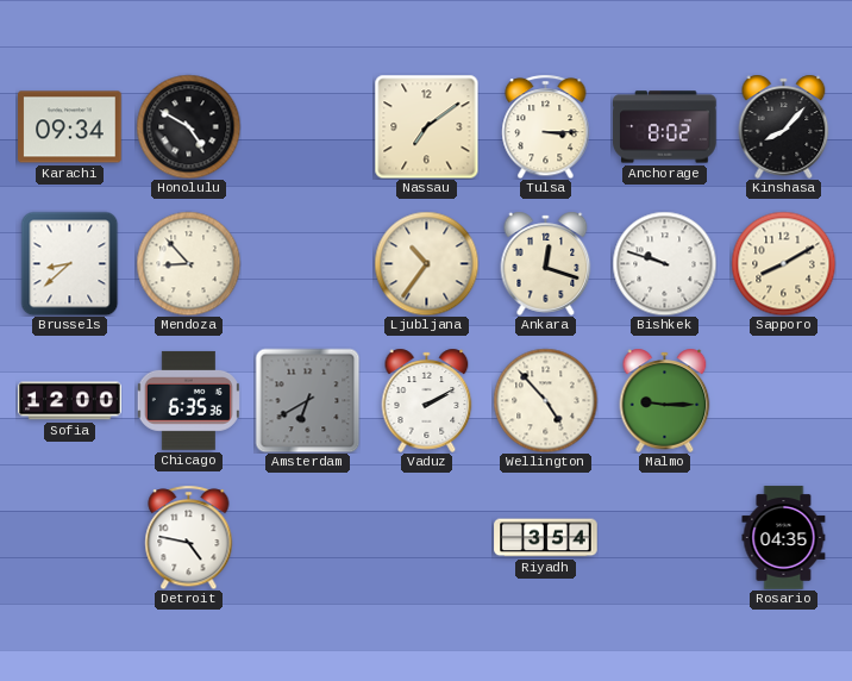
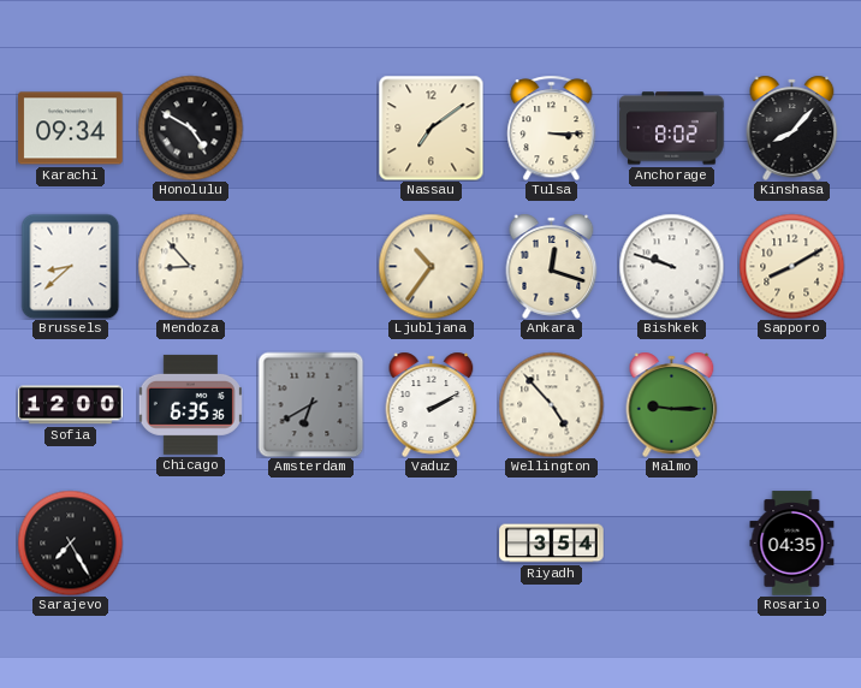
Sarajevo: none -> 7:25
Detroit: 4:47 -> none
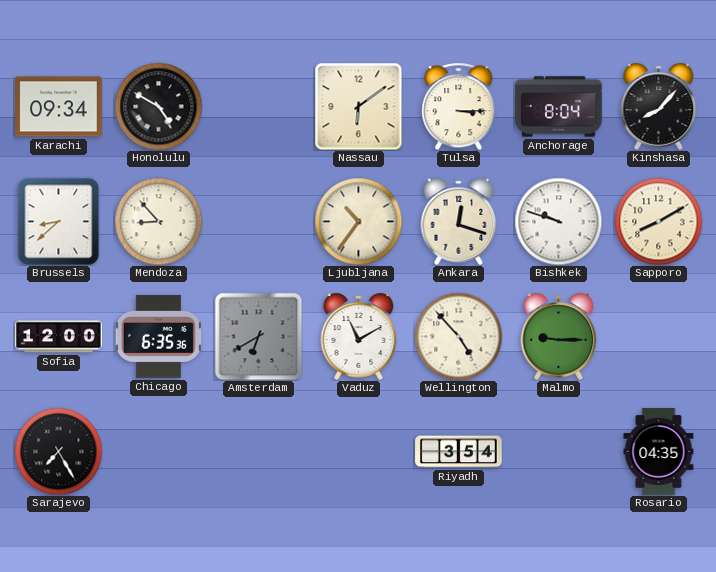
Nassau: 7:09 -> 6:09
Anchorage: 8:02 -> 8:04
Vaduz: 2:10 -> 11:10
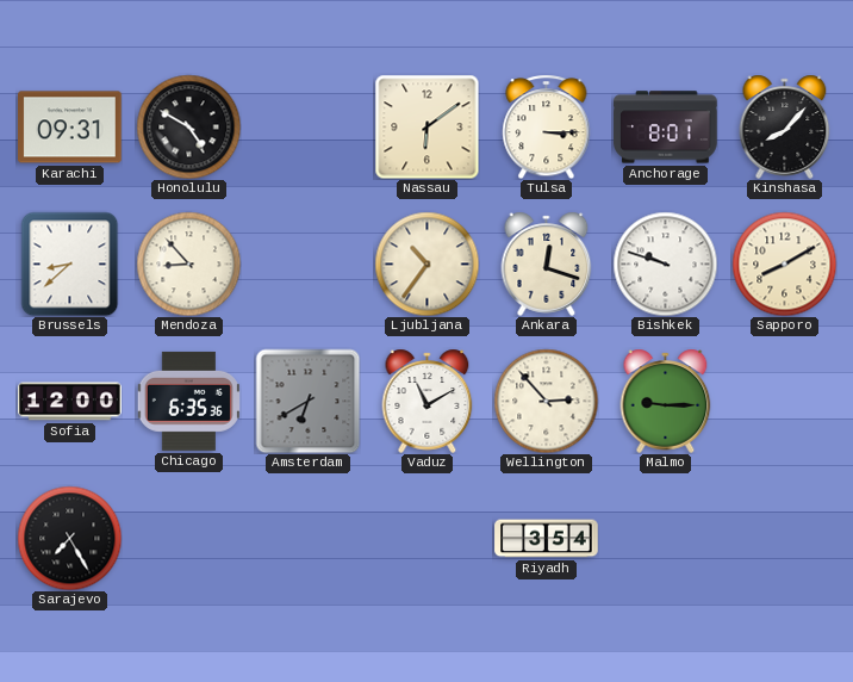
Karachi: 09:34 -> 09:31
Anchorage: 8:04 -> 8:01
Wellington: 4:53 -> 2:53
Rosario: 04:35 -> none
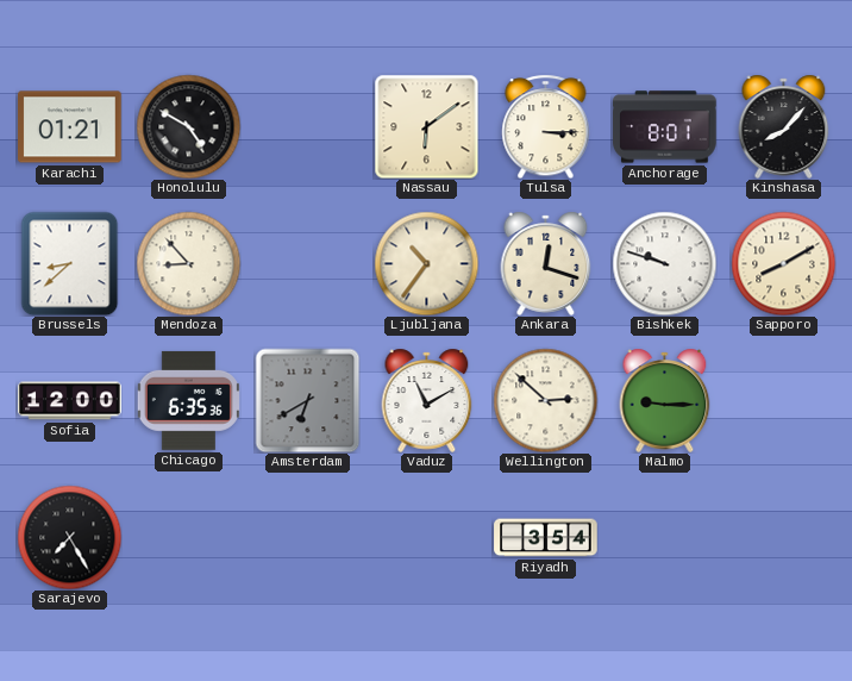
Karachi: 09:31 -> 01:21
Wellington: 2:53 -> 2:52
